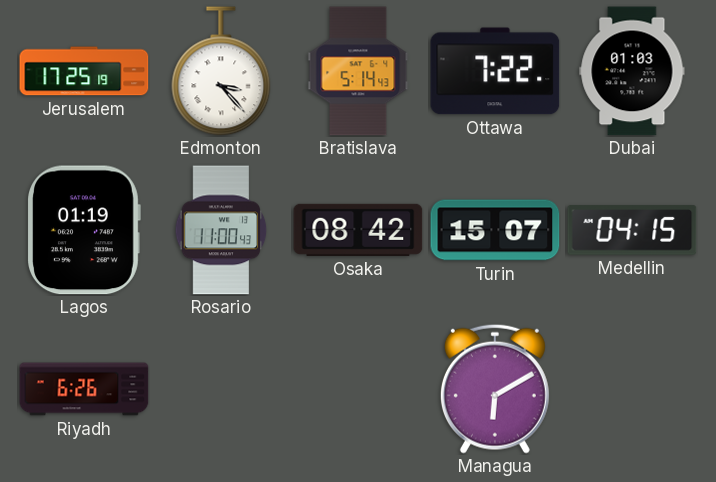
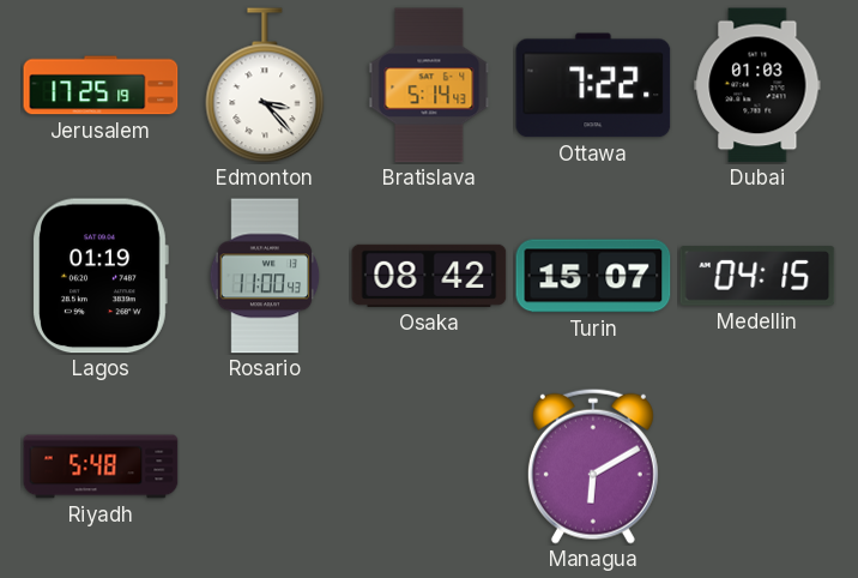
Riyadh: 6:26 -> 5:48
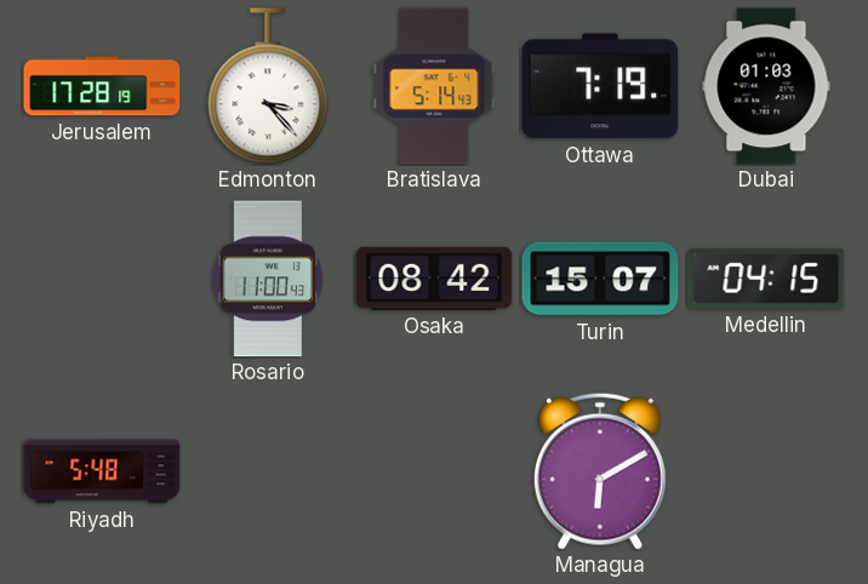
Jerusalem: 17:25 -> 17:28
Ottawa: 7:22 -> 7:19
Lagos: 01:19 -> none
